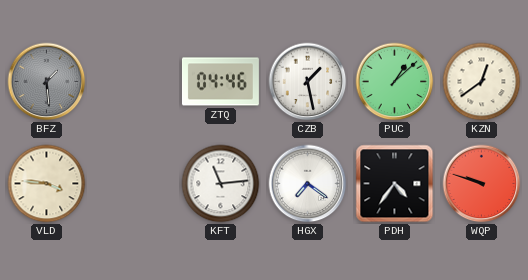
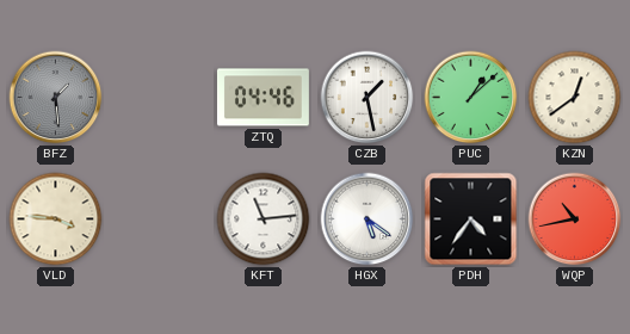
HGX: 7:21 -> 5:21
WQP: 9:48 -> 10:43
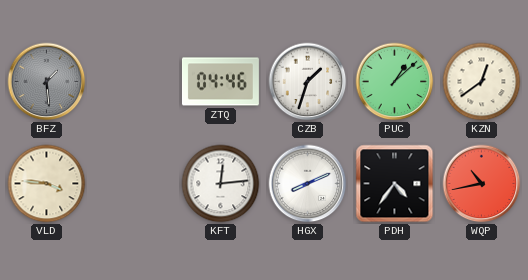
CZB: 1:28 -> 1:33
KFT: 11:14 -> 12:14
HGX: 5:21 -> 8:11
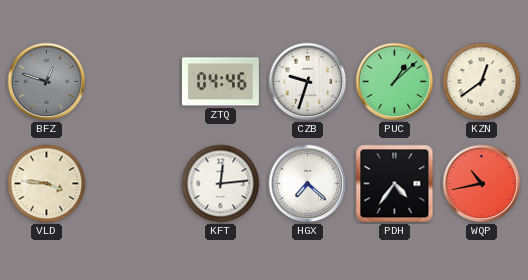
BFZ: 1:29 -> 12:48
CZB: 1:33 -> 9:33
HGX: 8:11 -> 7:22
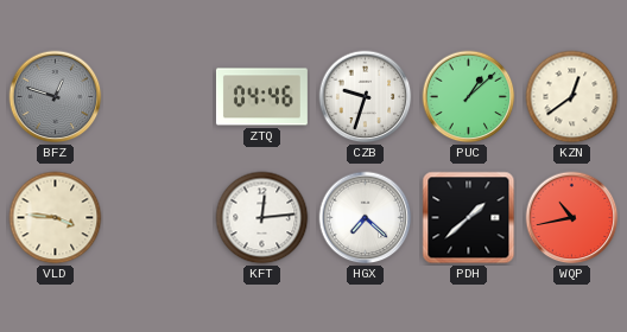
PDH: 4:36 -> 1:38
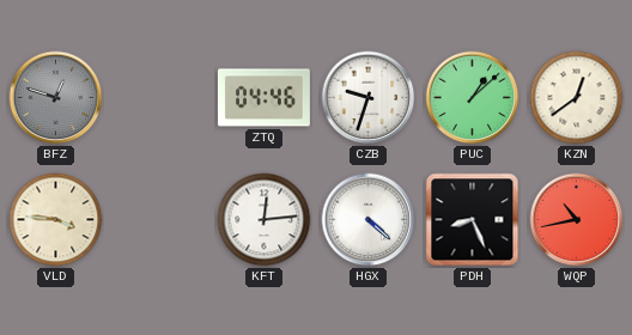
HGX: 7:22 -> 4:22
PDH: 1:38 -> 8:26
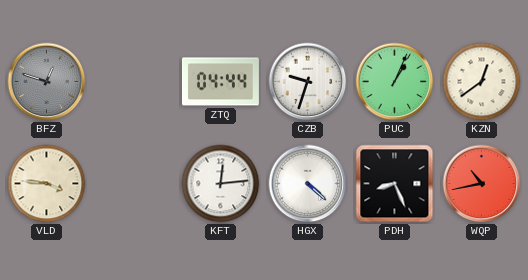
ZTQ: 04:46 -> 04:44
PUC: 1:08 -> 1:04
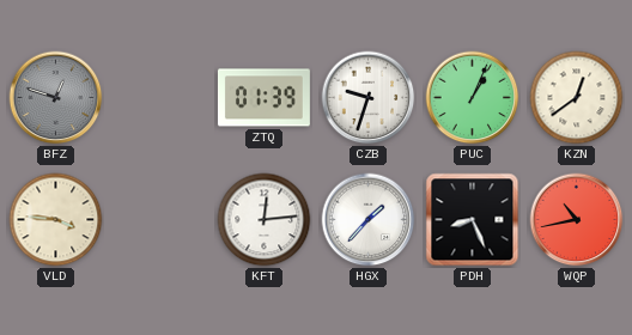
ZTQ: 04:44 -> 01:39
HGX: 4:22 -> 1:37
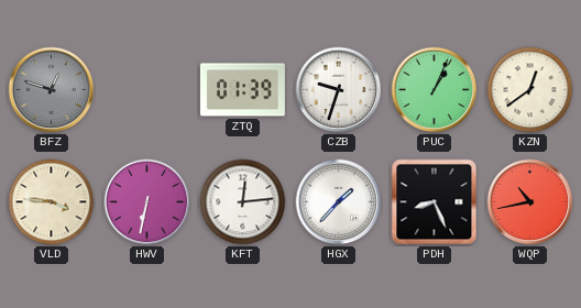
HWV: none -> 6:32
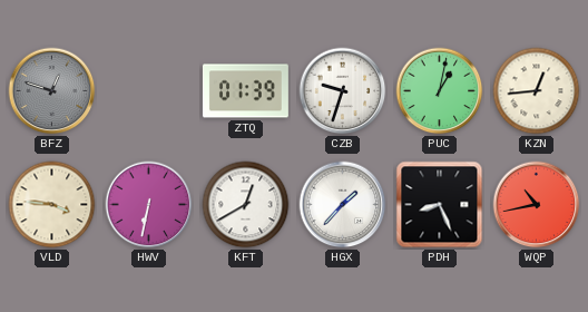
PUC: 1:04 -> 1:02
KZN: 12:39 -> 12:44
KFT: 12:14 -> 12:40
